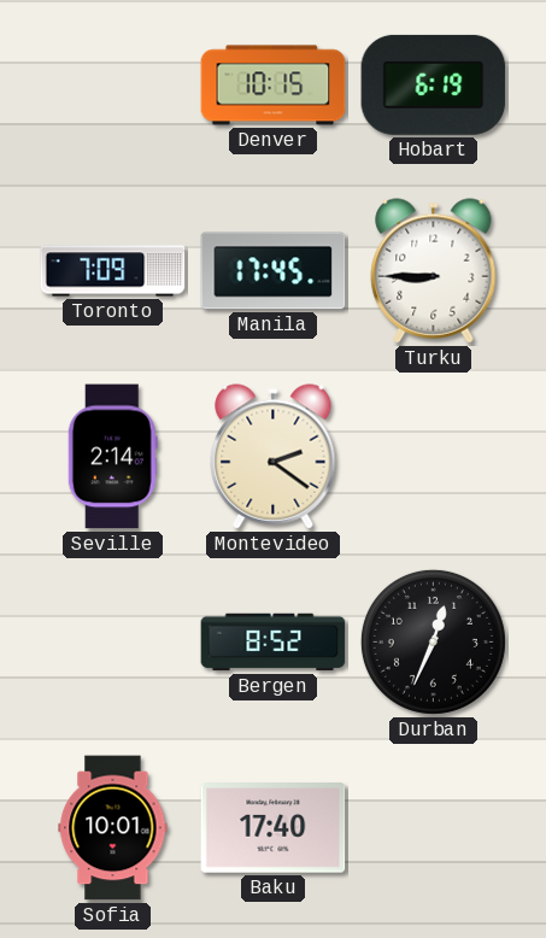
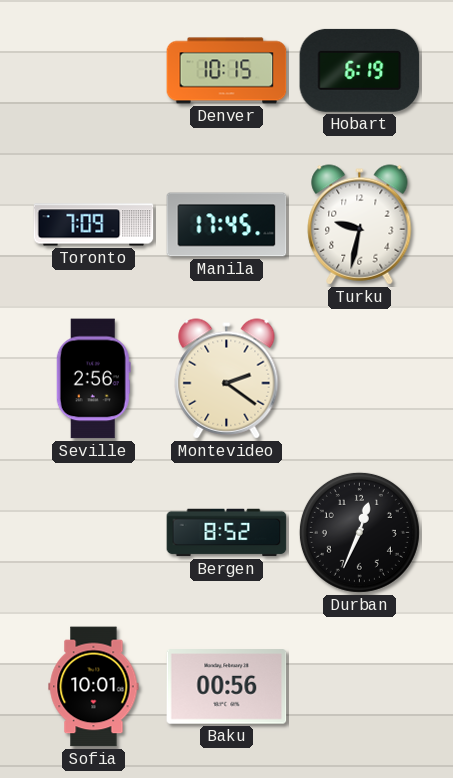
Turku: 8:45 -> 9:32
Seville: 2:14 -> 2:56
Baku: 17:40 -> 00:56
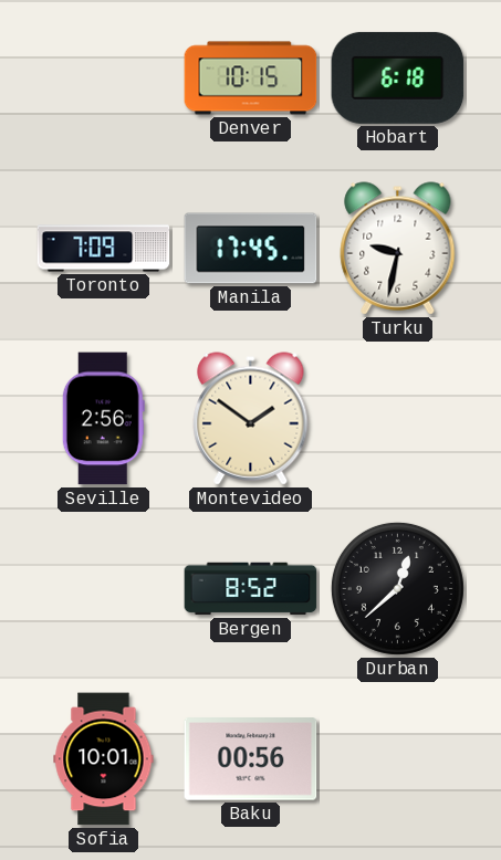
Hobart: 6:19 -> 6:18
Montevideo: 2:21 -> 1:51
Durban: 12:34 -> 12:38
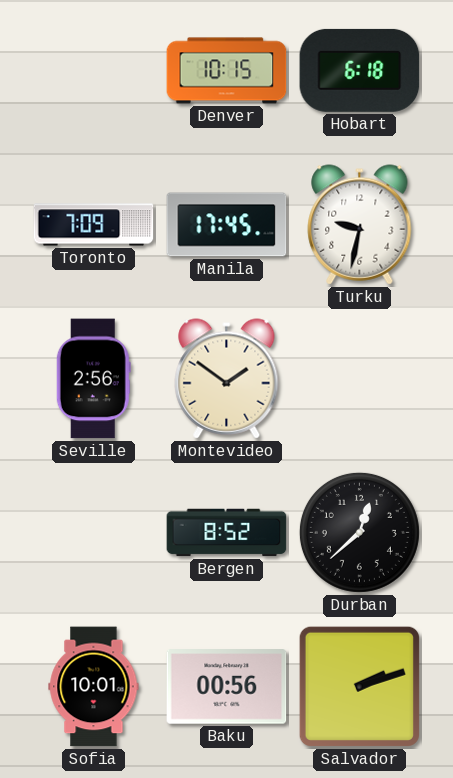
Salvador: none -> 2:12
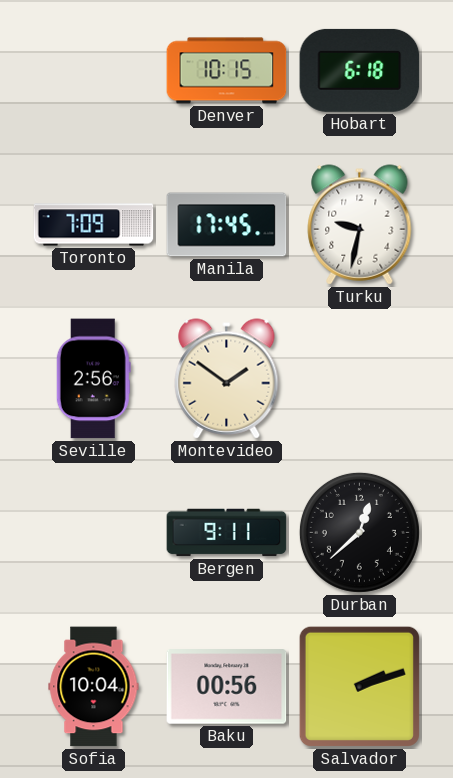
Bergen: 8:52 -> 9:11
Sofia: 10:01 -> 10:04
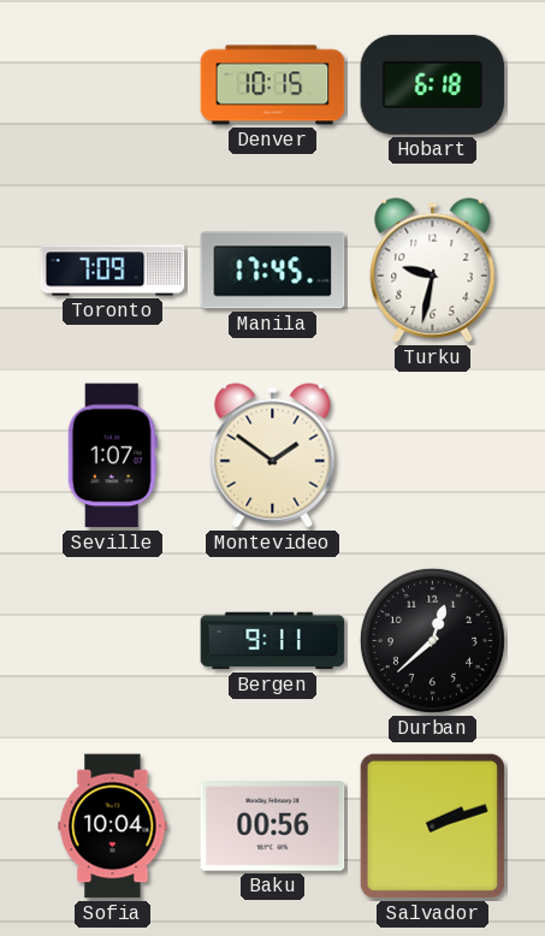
Seville: 2:56 -> 1:07
